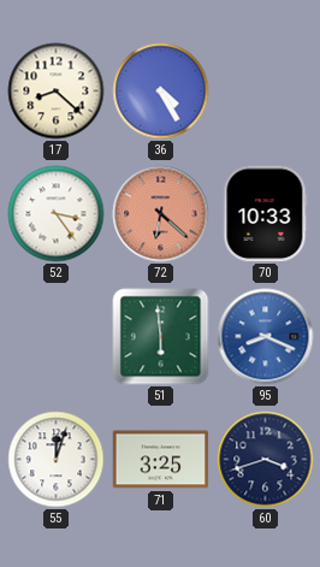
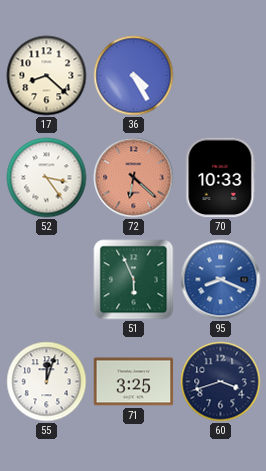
51: 5:59 -> 5:56
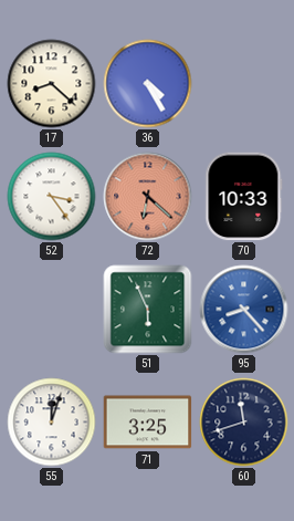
95: 8:19 -> 8:23
60: 3:42 -> 11:42
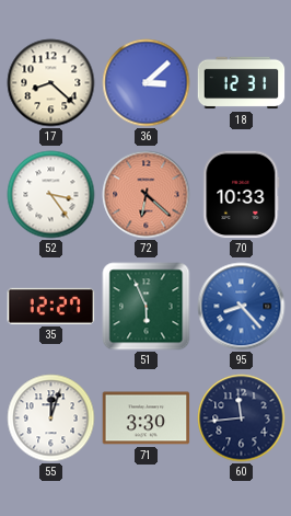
36: 4:25 -> 3:08
18: none -> 12:31
35: none -> 12:27
71: 3:25 -> 3:30
60: 11:42 -> 11:44
